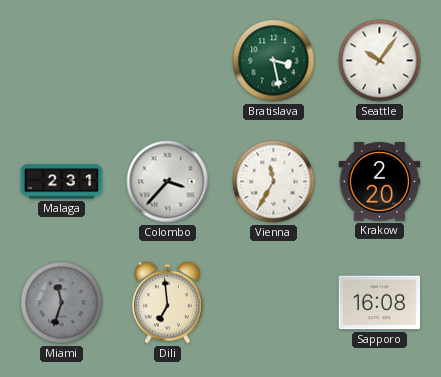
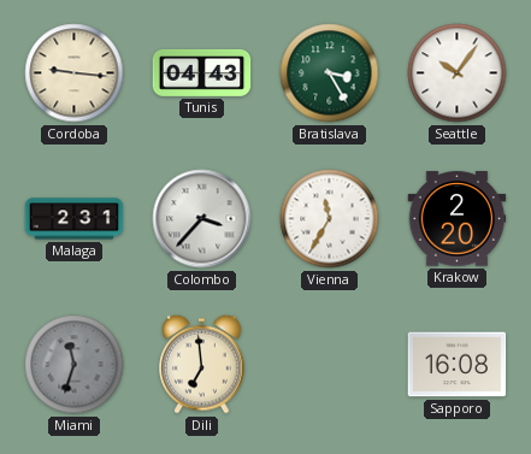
Cordoba: none -> 9:16
Tunis: none -> 04:43
Bratislava: 3:28 -> 3:25
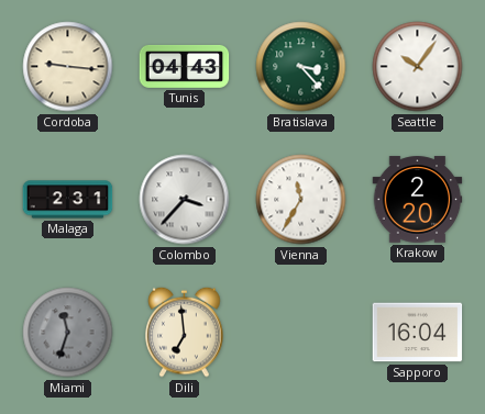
Bratislava: 3:25 -> 3:23
Sapporo: 16:08 -> 16:04
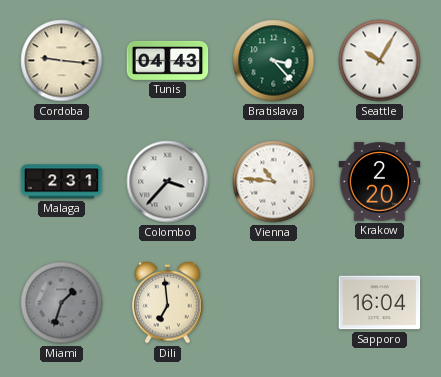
Seattle: 10:06 -> 10:05
Vienna: 11:35 -> 10:46
Miami: 11:33 -> 1:33
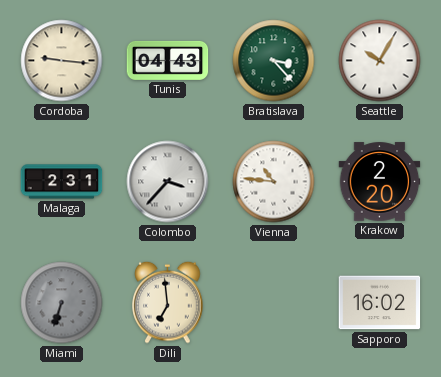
Miami: 1:33 -> 6:33
Sapporo: 16:04 -> 16:02
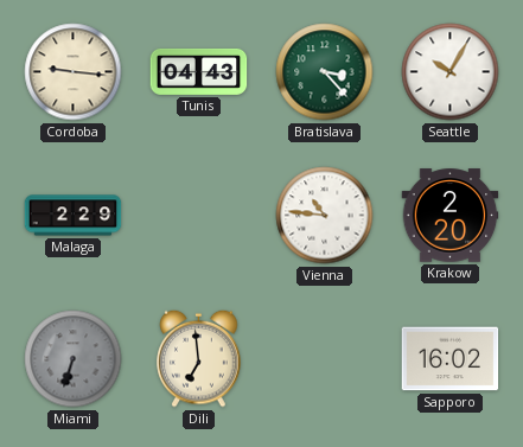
Malaga: 2:31 -> 2:29
Colombo: 3:37 -> none
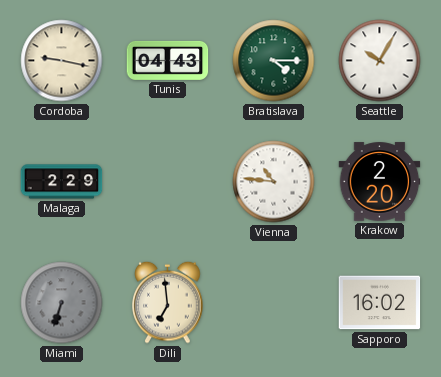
Cordoba: 9:16 -> 9:17
Bratislava: 3:23 -> 4:15
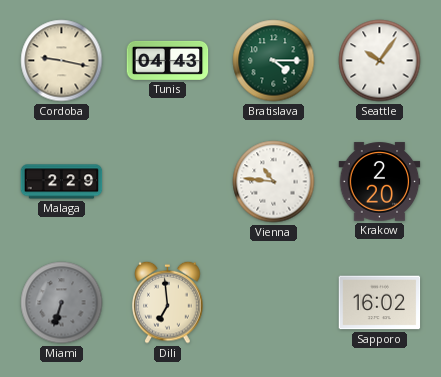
Seattle: 10:05 -> 10:06
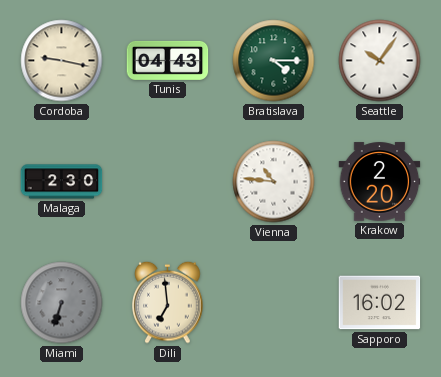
Malaga: 2:29 -> 2:30
